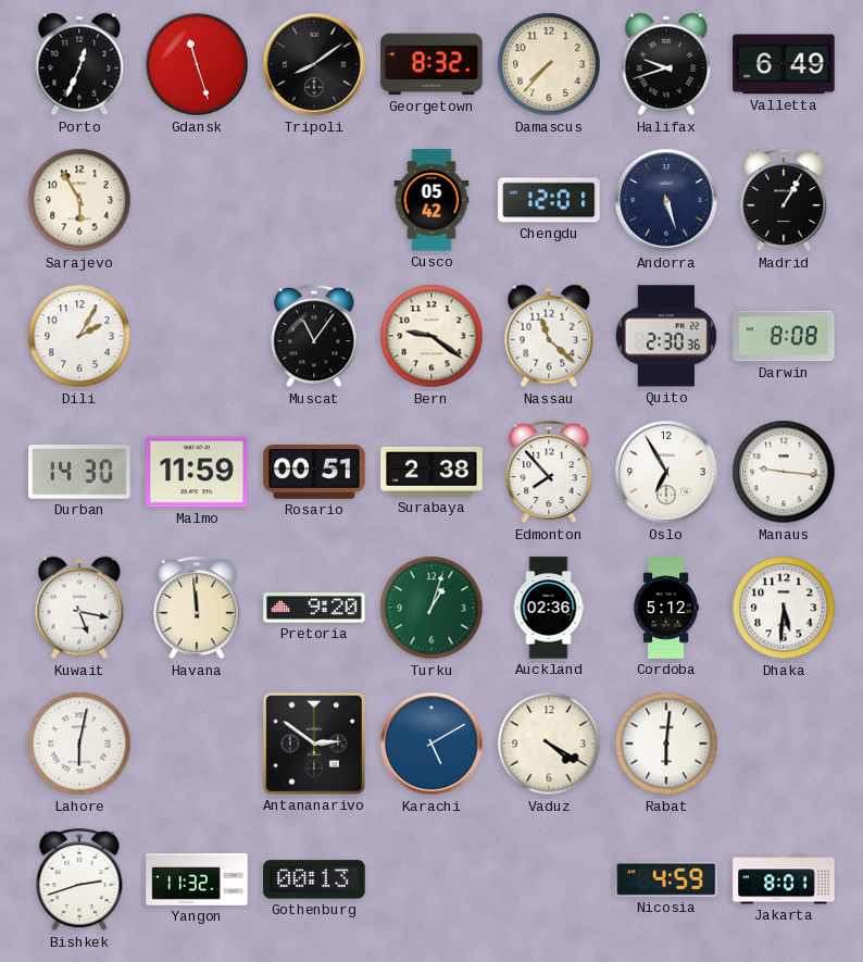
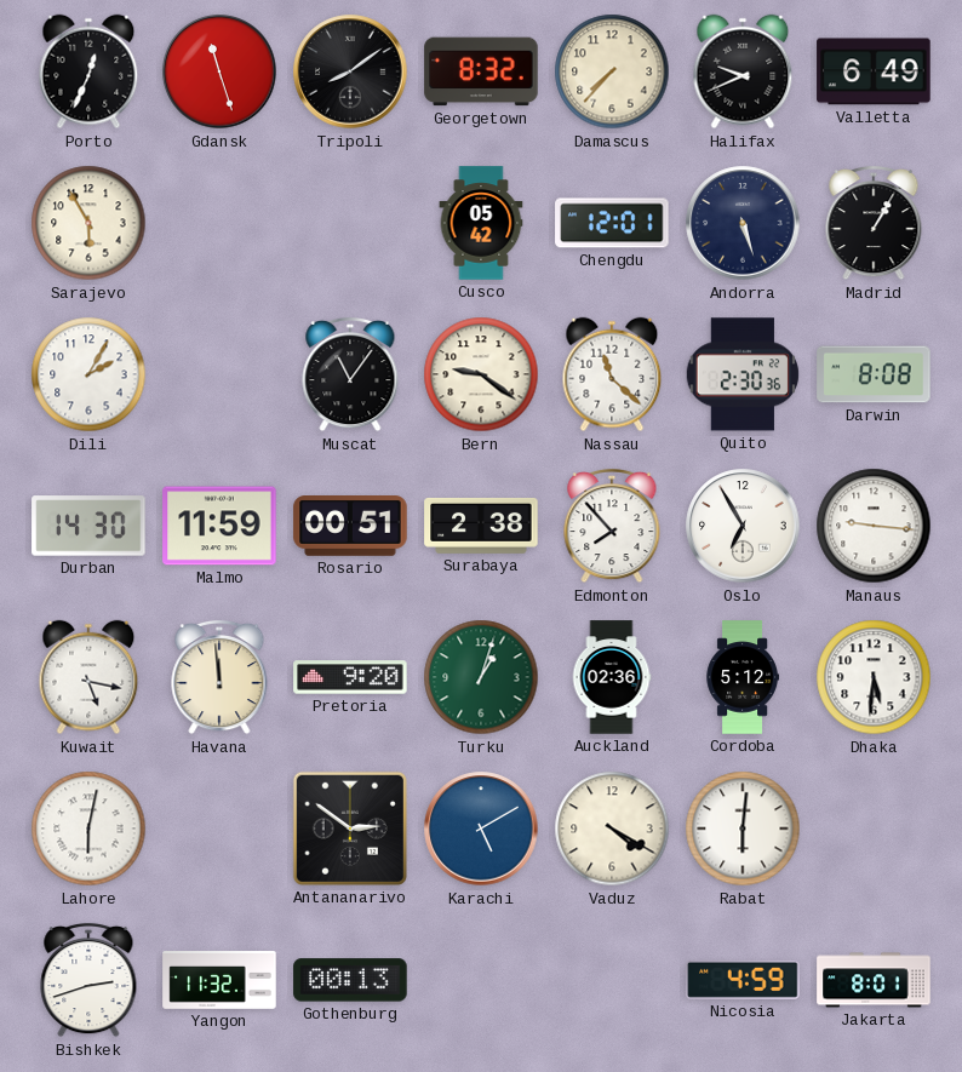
Halifax: 9:42 -> 9:41
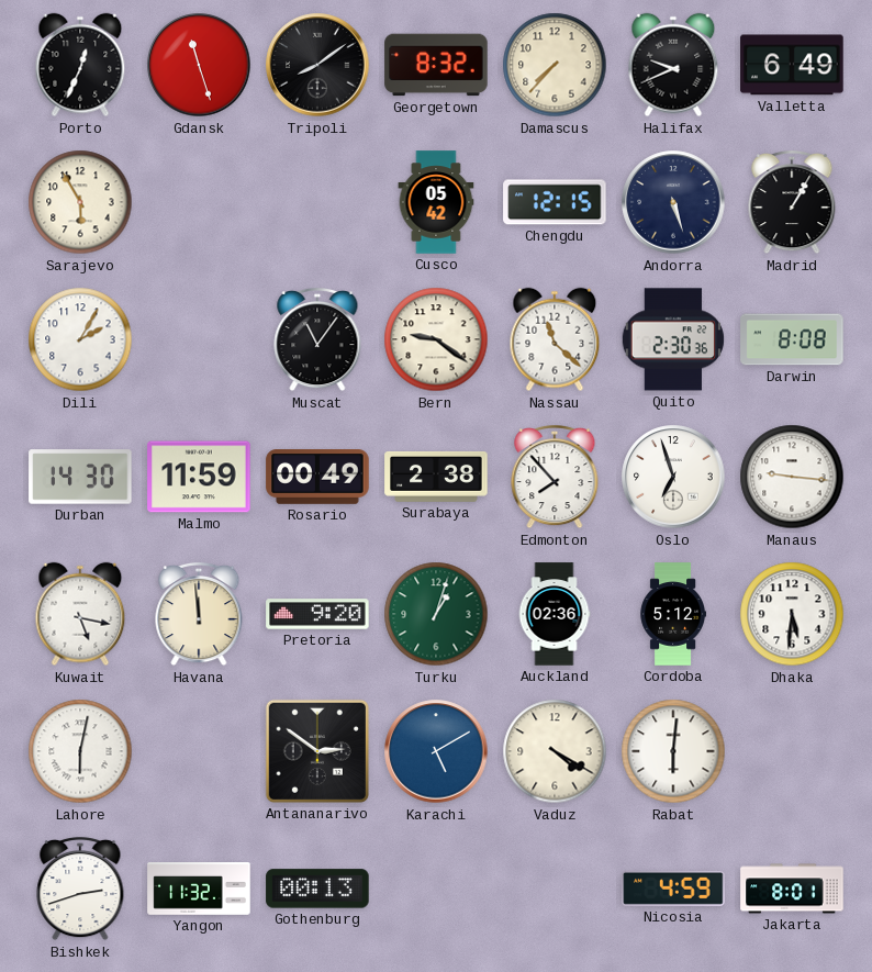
Chengdu: 12:01 -> 12:15
Rosario: 00:51 -> 00:49
Oslo: 6:55 -> 6:57
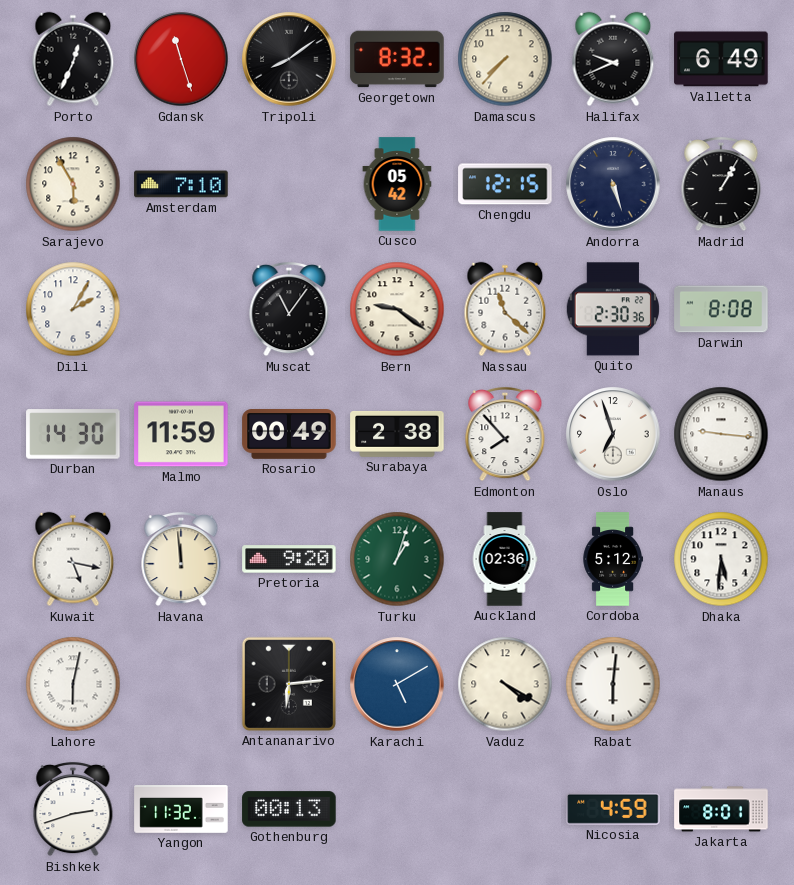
Amsterdam: none -> 7:10
Antananarivo: 2:51 -> 6:14
